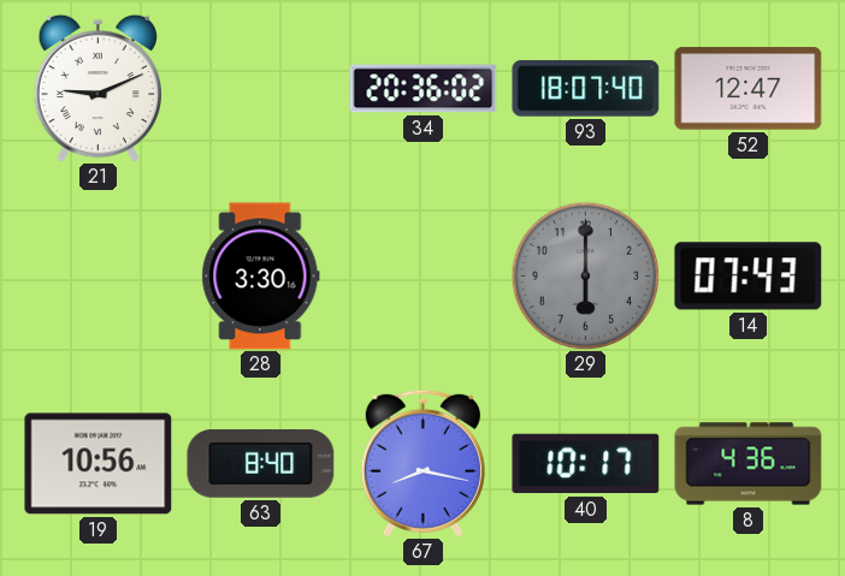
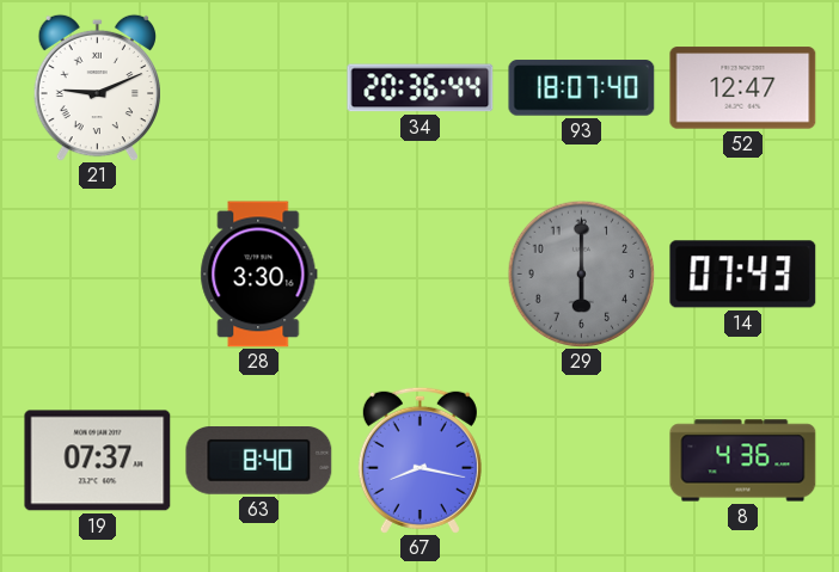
34: 20:36:02 -> 20:36:44
19: 10:56 -> 07:37
40: 10:17 -> none
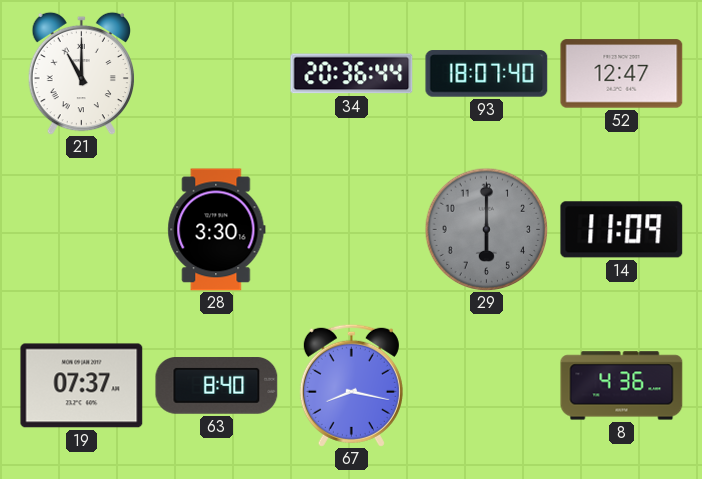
21: 9:11 -> 11:00
14: 07:43 -> 11:09
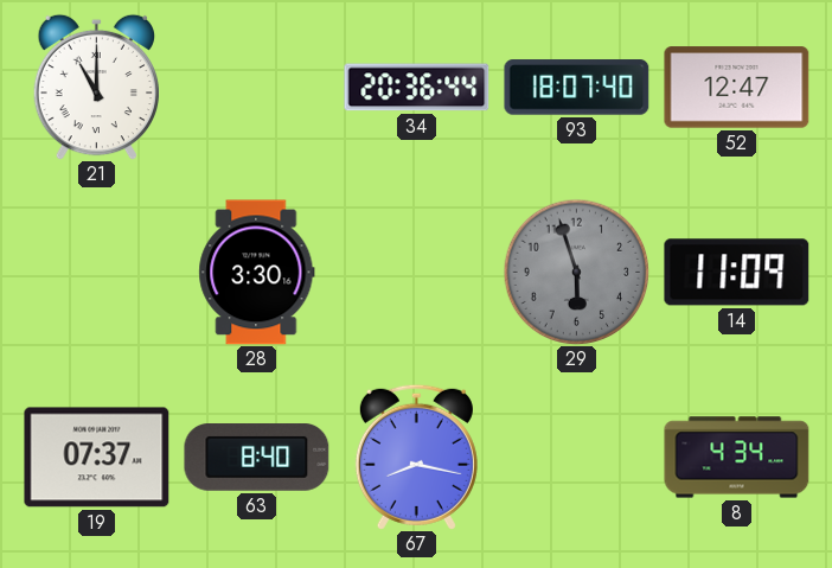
29: 6:00 -> 5:57
8: 4:36 -> 4:34
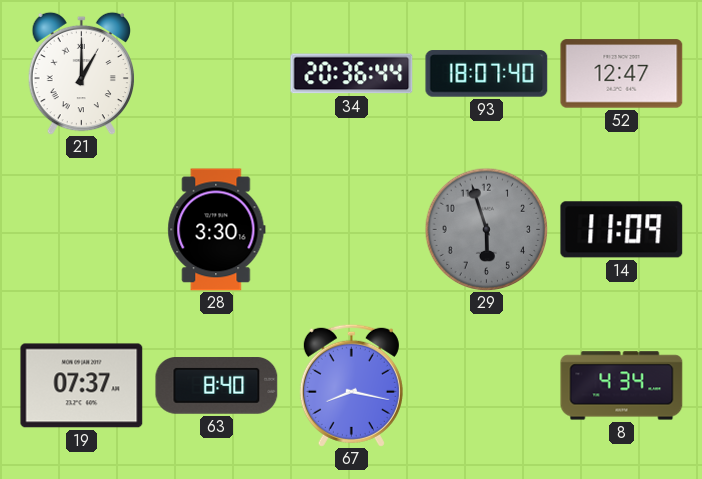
21: 11:00 -> 1:00
